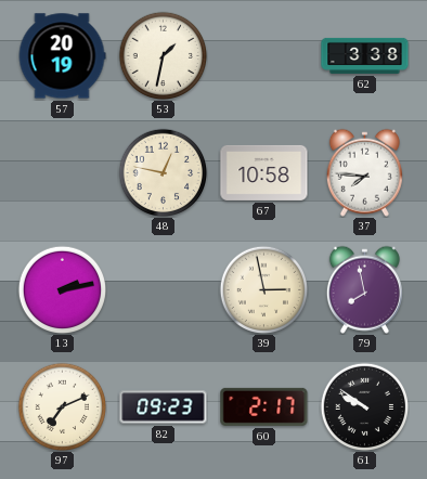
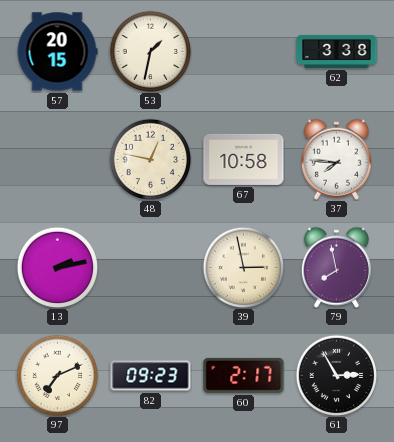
57: 20:19 -> 20:15
61: 9:51 -> 2:55
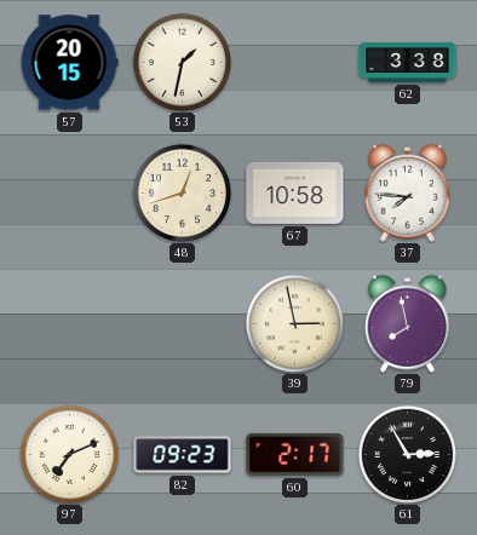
48: 12:47 -> 12:42
13: 2:13 -> none
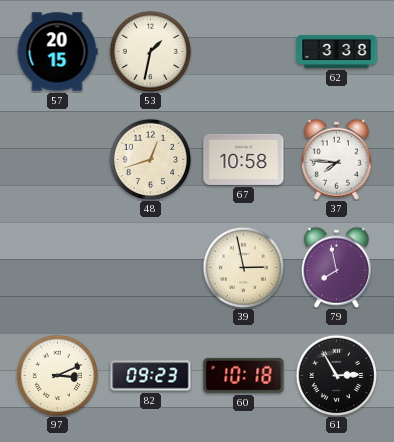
97: 7:11 -> 3:11
60: 2:17 -> 10:18
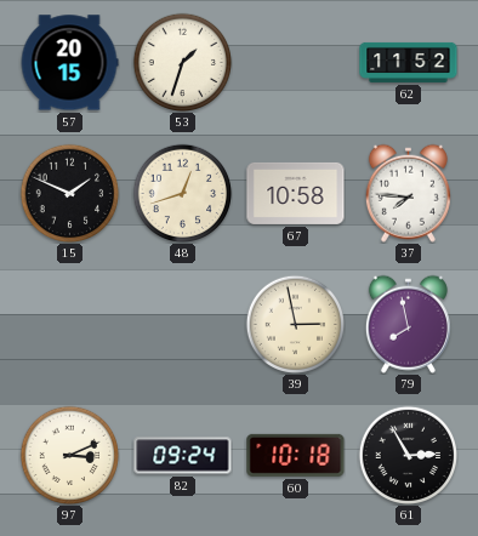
53: 1:32 -> 1:33
62: 3:38 -> 11:52
15: none -> 1:49
82: 09:23 -> 09:24
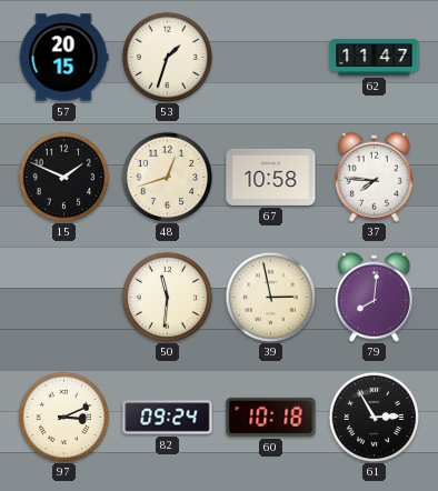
62: 11:52 -> 11:47
50: none -> 11:31
79: 7:58 -> 8:01
